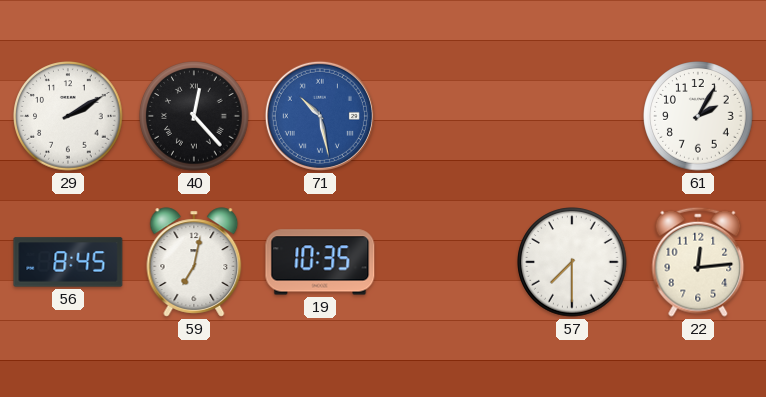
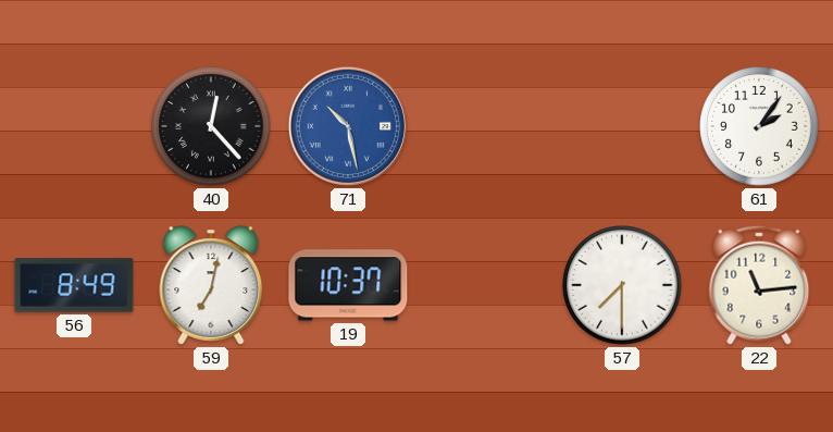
29: 2:10 -> none
61: 2:05 -> 2:06
56: 8:45 -> 8:49
19: 10:35 -> 10:37
22: 12:14 -> 11:14
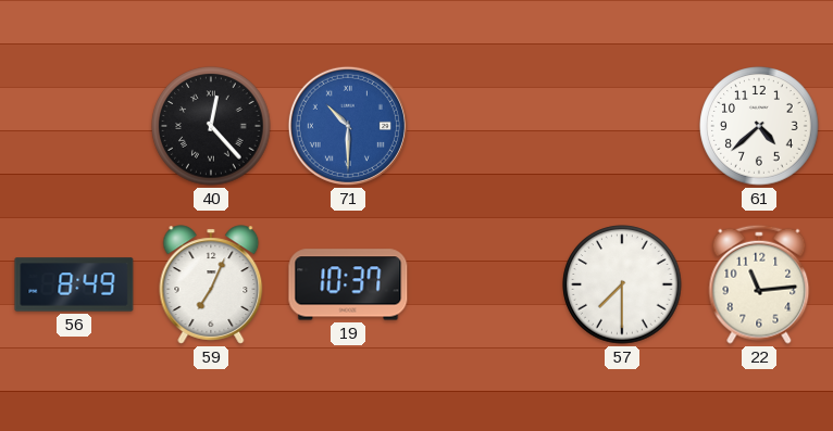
71: 10:28 -> 10:30
61: 2:06 -> 4:38
59: 7:02 -> 7:04
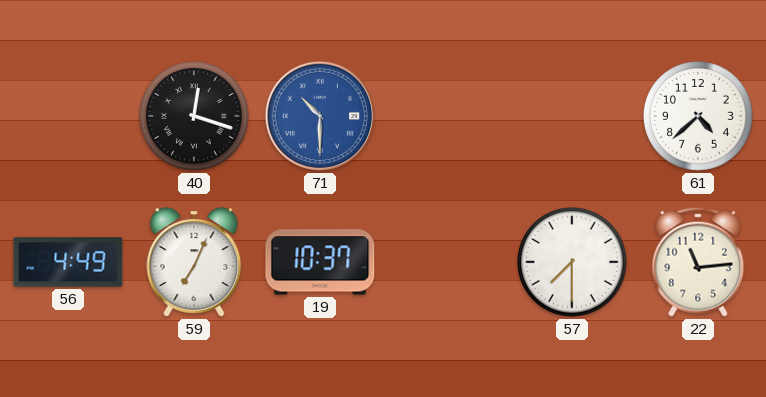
40: 12:23 -> 12:18
56: 8:49 -> 4:49
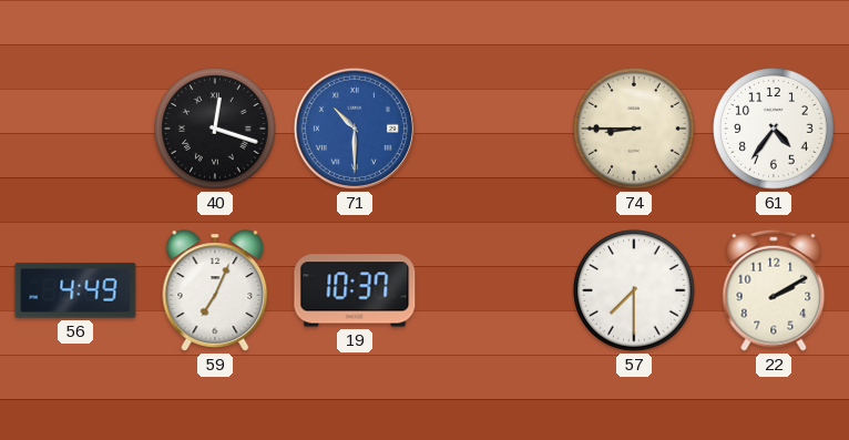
74: none -> 8:45
61: 4:38 -> 4:36
22: 11:14 -> 2:10
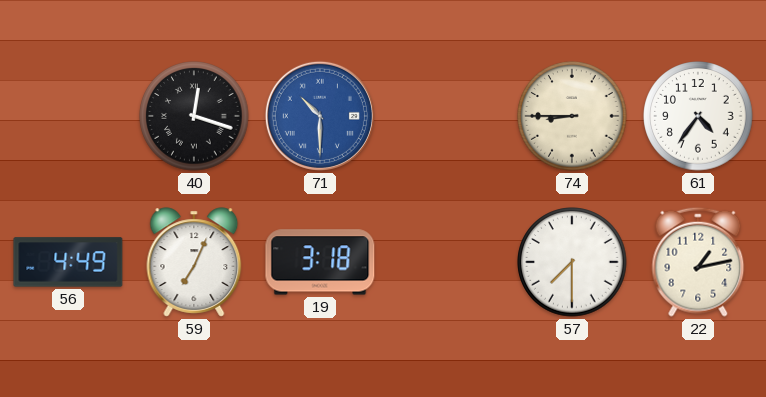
19: 10:37 -> 3:18
22: 2:10 -> 1:13
